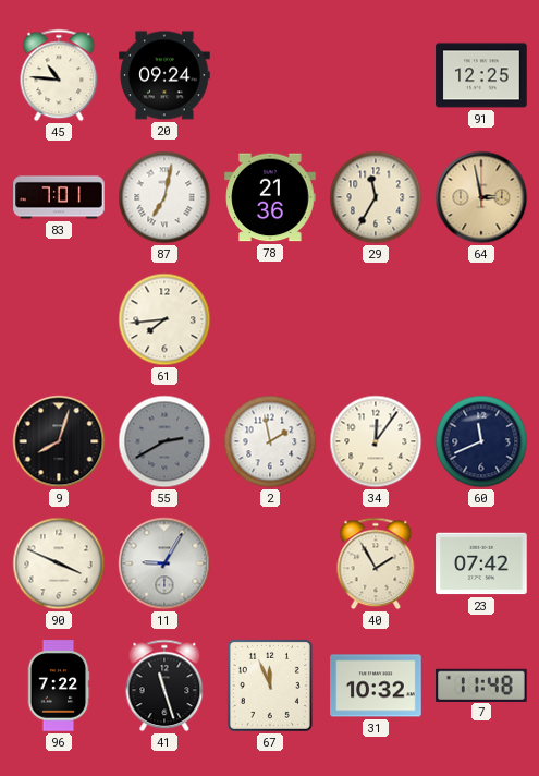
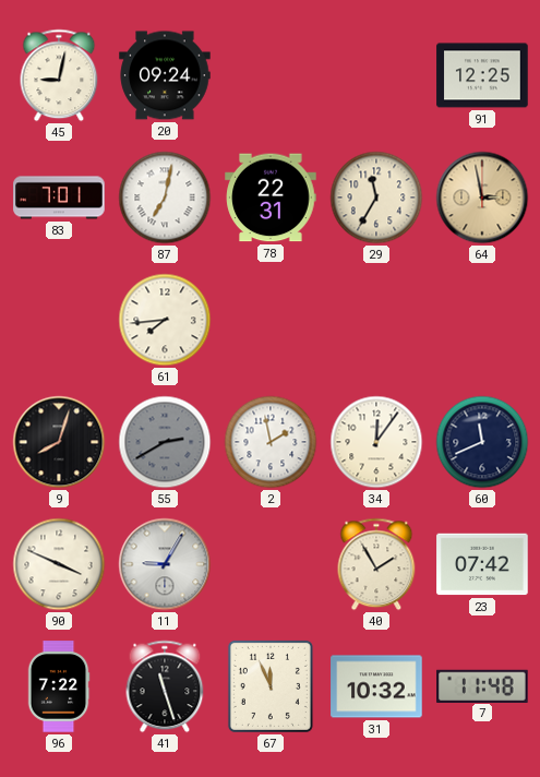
45: 10:46 -> 9:02
78: 21:36 -> 22:31
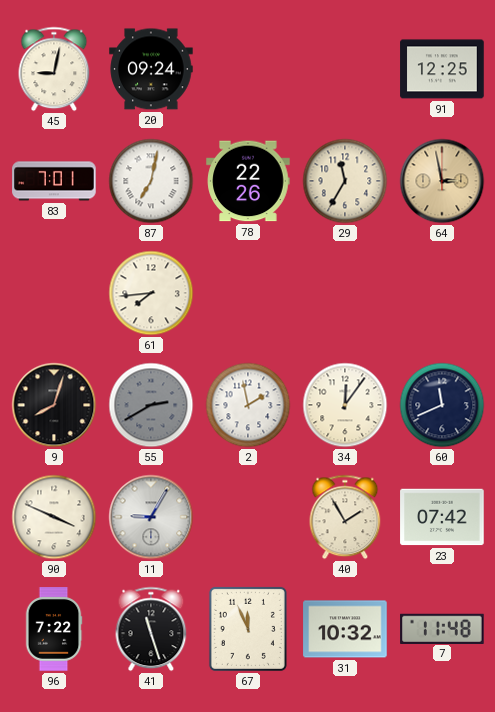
78: 22:31 -> 22:26
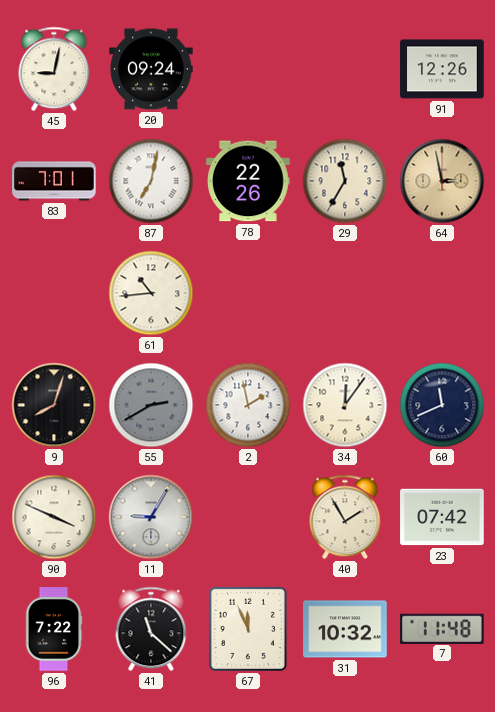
91: 12:25 -> 12:26
61: 7:44 -> 10:44
41: 11:27 -> 11:22
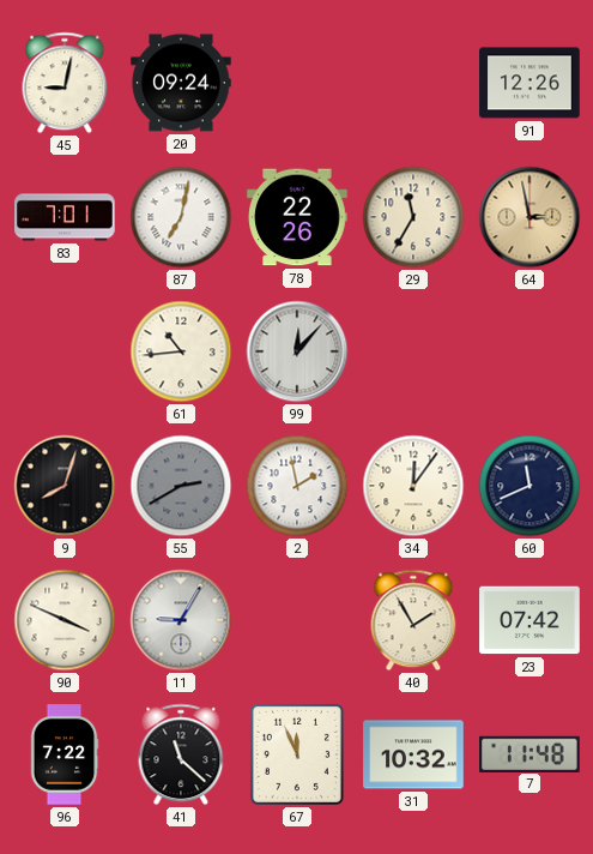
99: none -> 12:07
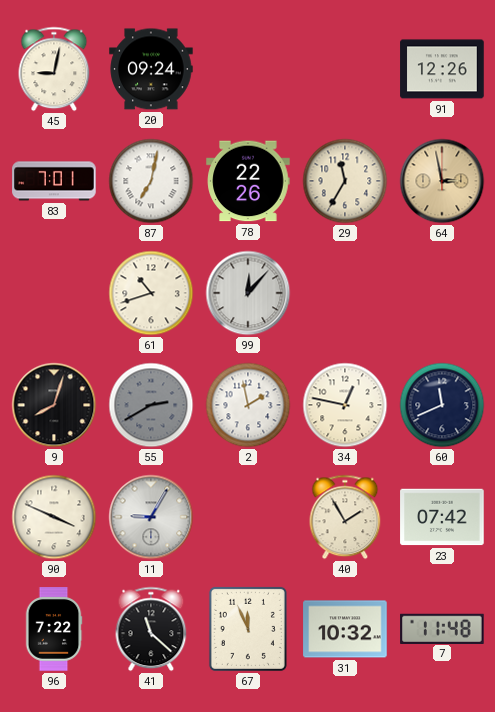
61: 10:44 -> 10:42
34: 12:06 -> 12:47
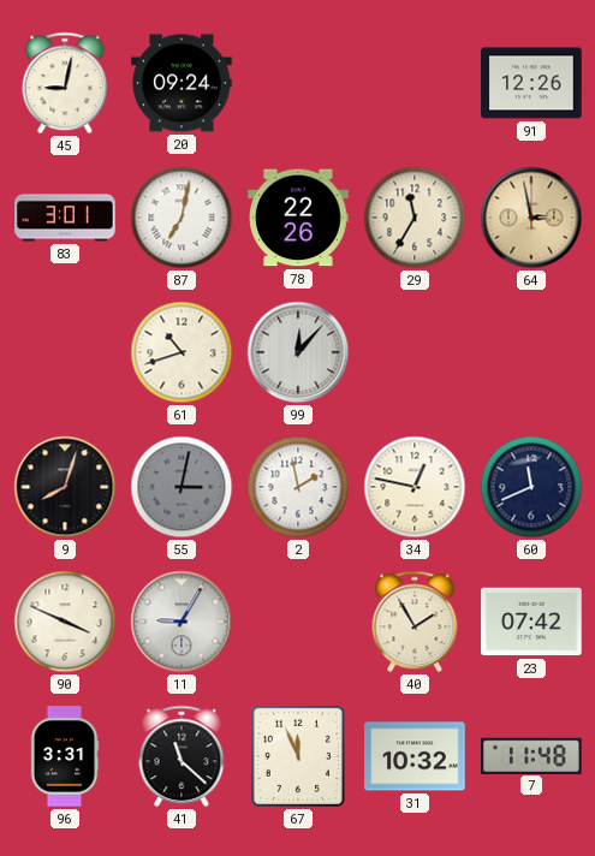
83: 7:01 -> 3:01
55: 2:40 -> 3:02
96: 7:22 -> 3:31
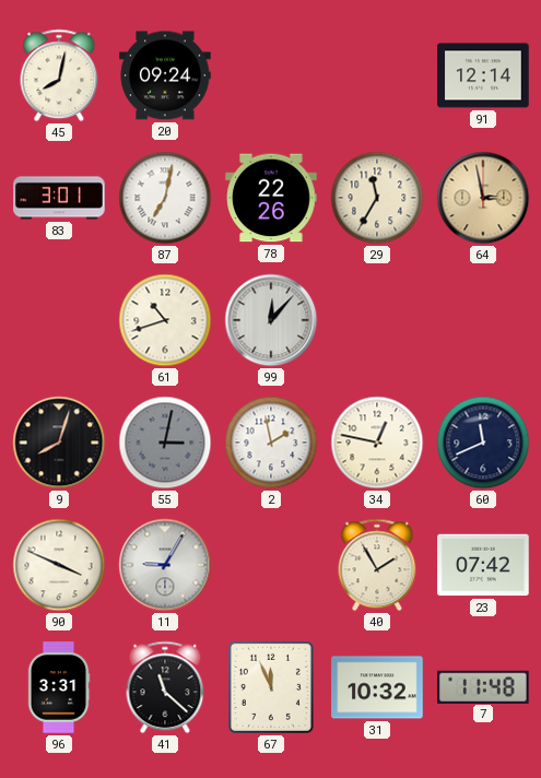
45: 9:02 -> 8:02
91: 12:26 -> 12:14
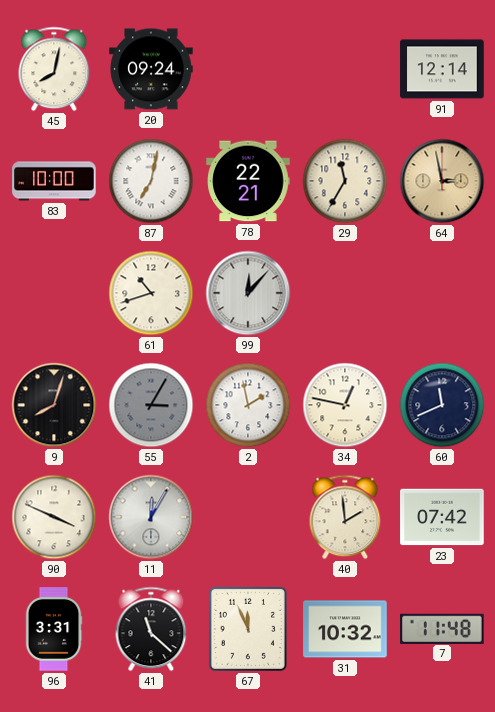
83: 3:01 -> 10:00
78: 22:26 -> 22:21
55: 3:02 -> 3:05
11: 9:05 -> 12:05
40: 1:55 -> 1:59
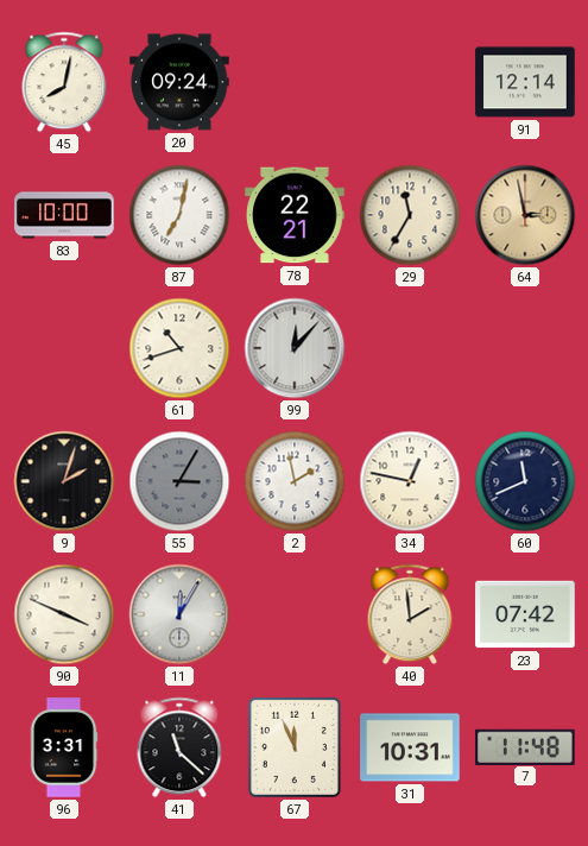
9: 8:03 -> 2:03
31: 10:32 -> 10:31
